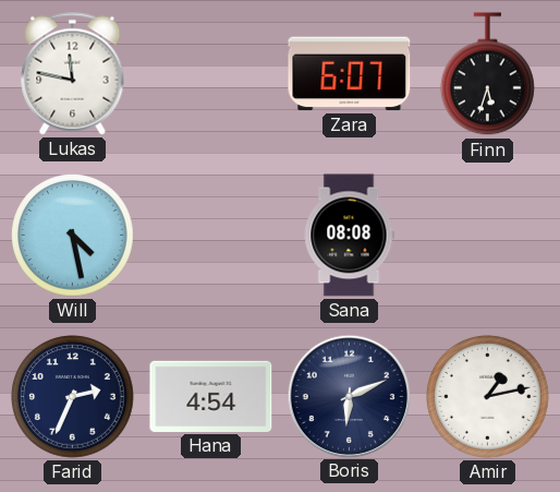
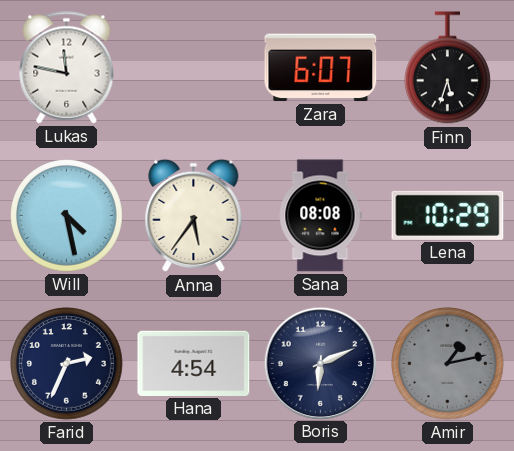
Anna: none -> 5:36
Lena: none -> 10:29
Amir dial: white -> grey
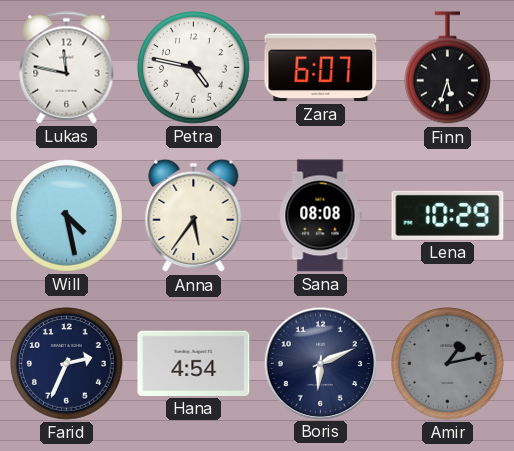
Petra: none -> 4:47
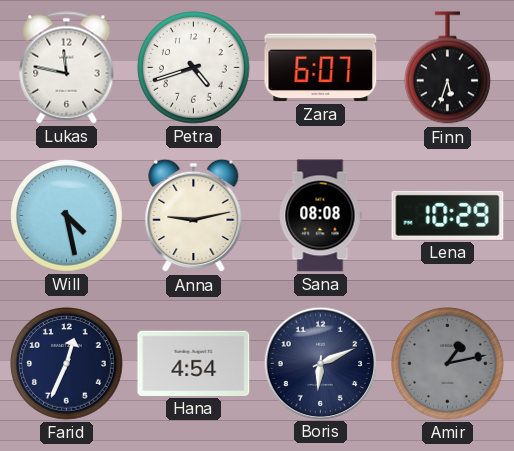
Petra: 4:47 -> 4:42
Anna: 5:36 -> 9:13
Farid: 2:34 -> 12:34
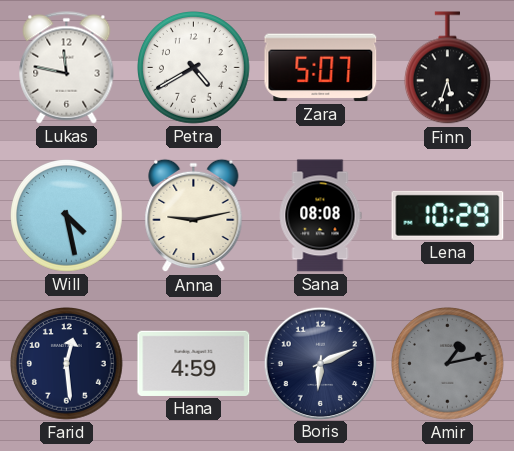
Petra: 4:42 -> 4:40
Zara: 6:07 -> 5:07
Farid: 12:34 -> 12:29
Hana: 4:54 -> 4:59
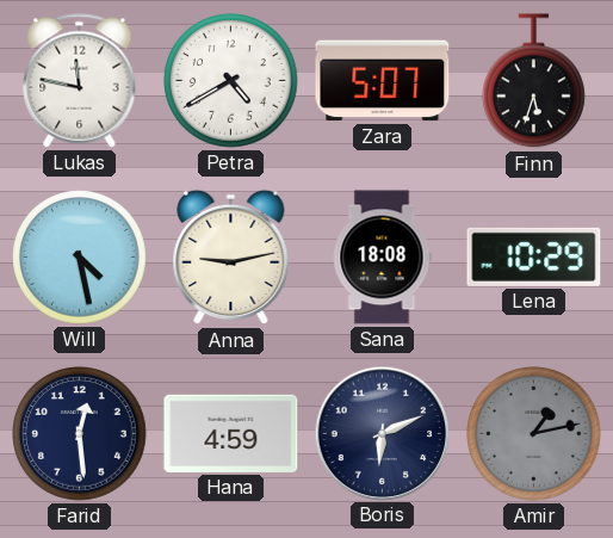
Sana: 08:08 -> 18:08
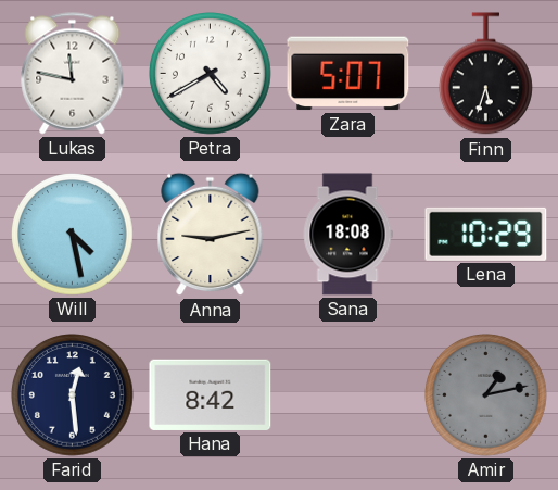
Hana: 4:59 -> 8:42
Boris: 6:11 -> none
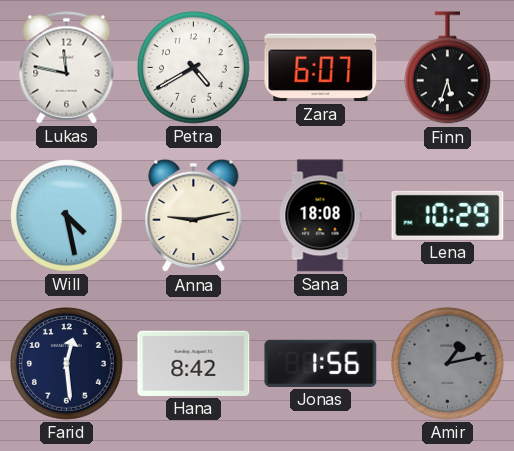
Zara: 5:07 -> 6:07
Jonas: none -> 1:56
